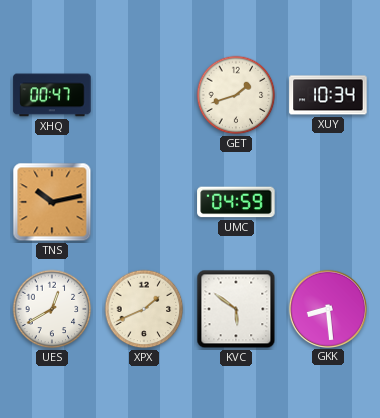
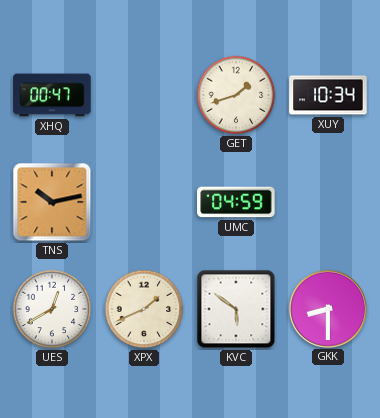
GKK: 8:29 -> 8:30
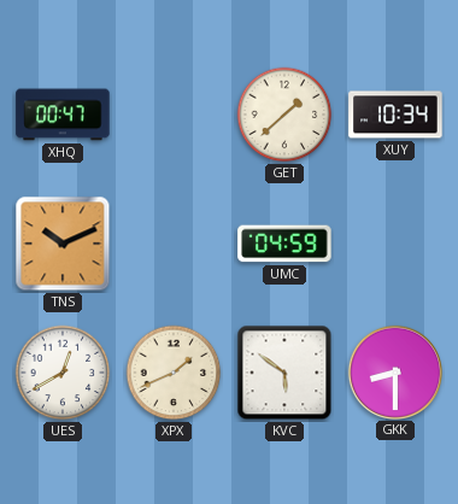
GET: 1:42 -> 1:38
TNS: 10:13 -> 10:11
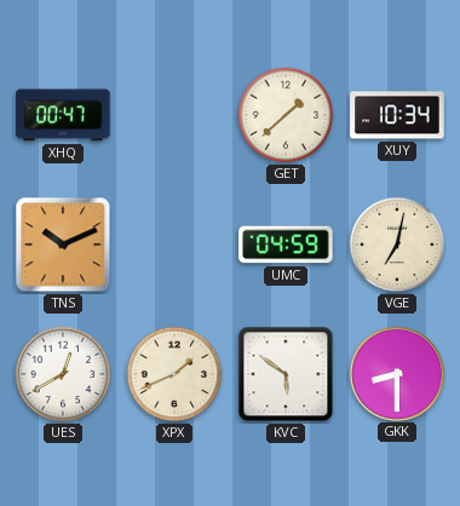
VGE: none -> 7:02
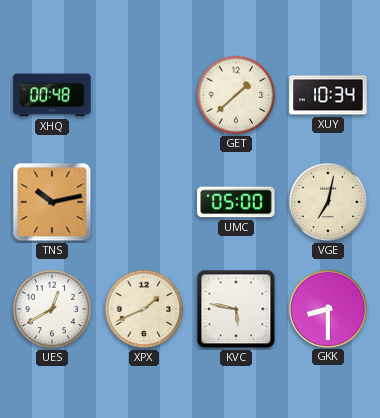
XHQ: 00:47 -> 00:48
TNS: 10:11 -> 10:13
UMC: 04:59 -> 05:00
KVC: 5:51 -> 5:47
